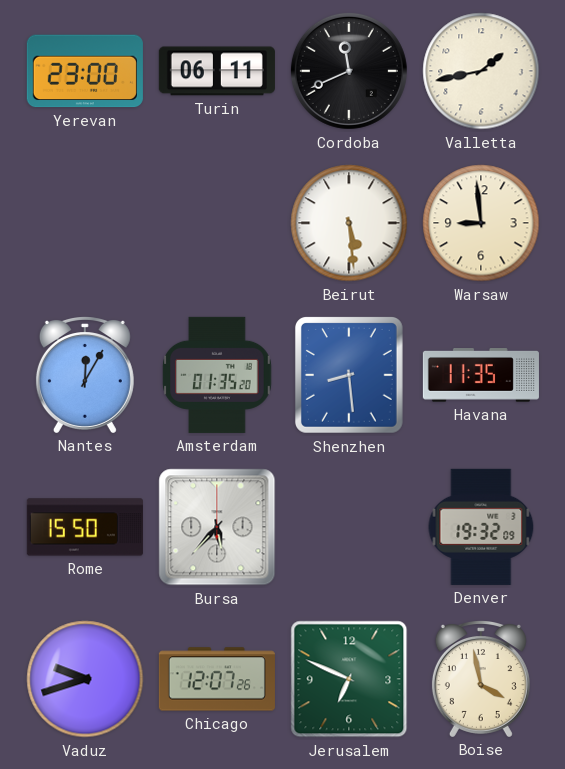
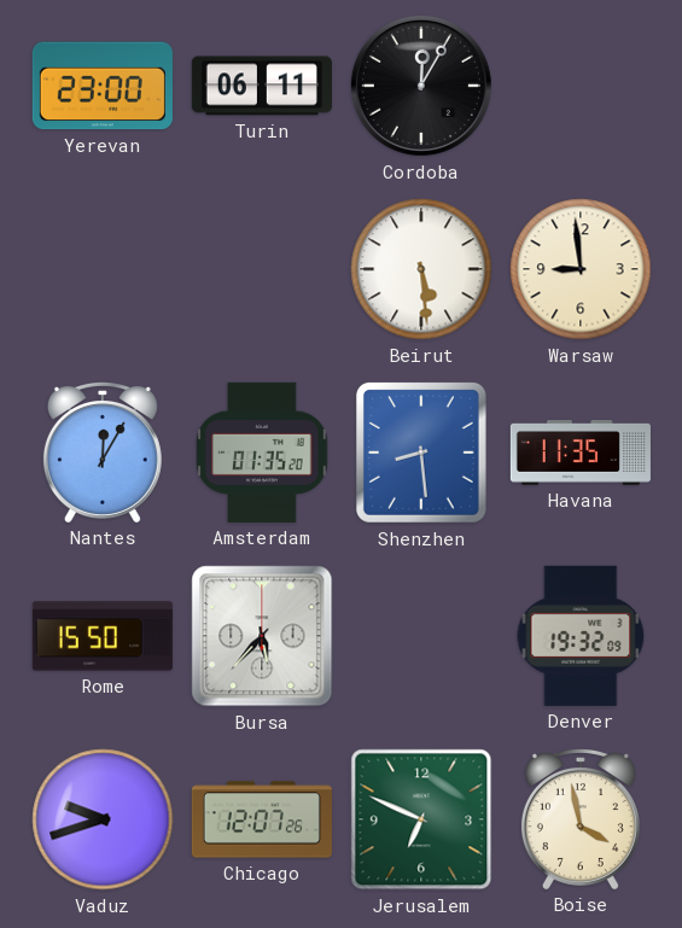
Cordoba: 11:41 -> 12:05
Valletta: 1:43 -> none
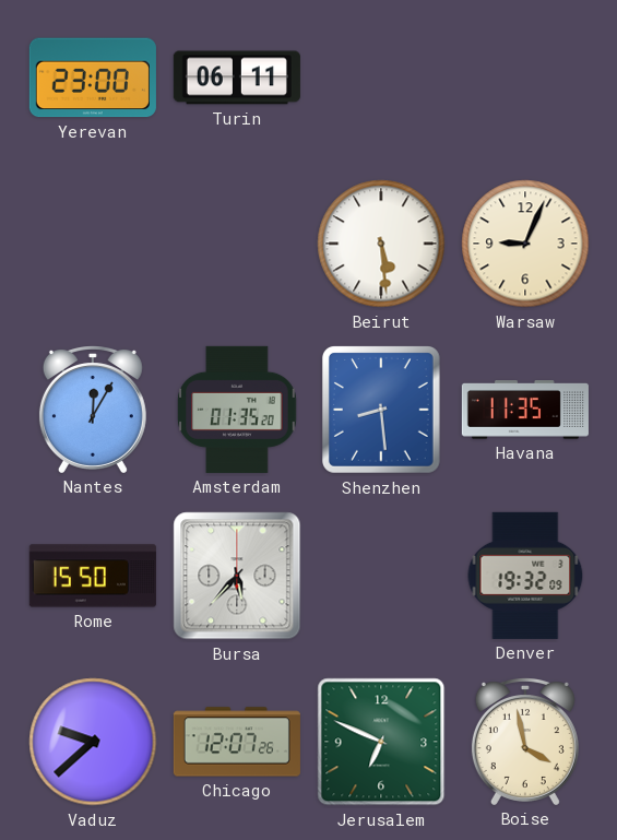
Cordoba: 12:05 -> none
Warsaw: 8:59 -> 9:04
Vaduz: 9:42 -> 9:38
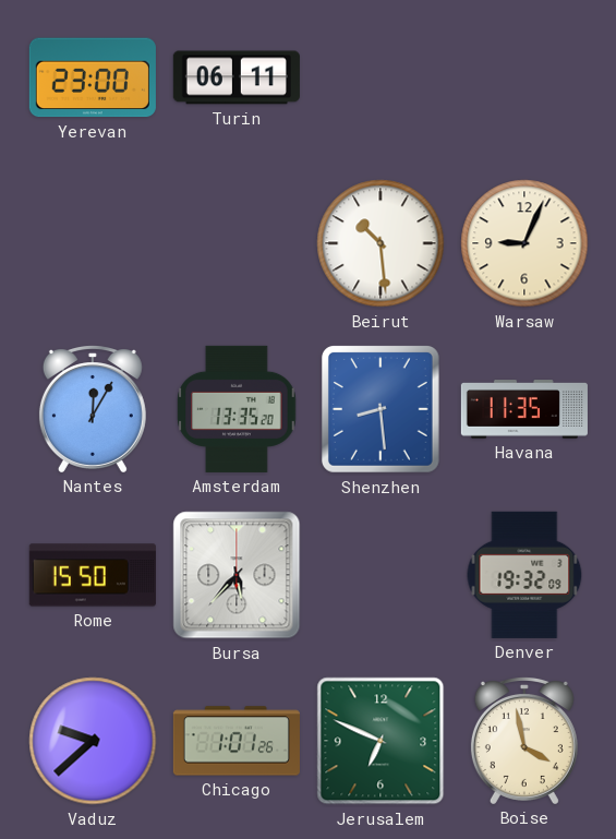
Beirut: 5:29 -> 10:29
Amsterdam: 01:35 -> 13:35
Chicago: 12:07 -> 1:01
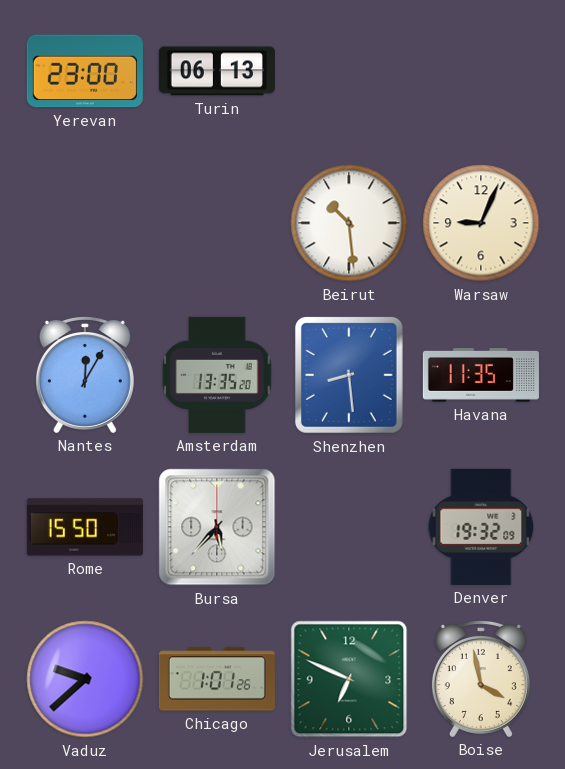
Turin: 06:11 -> 06:13
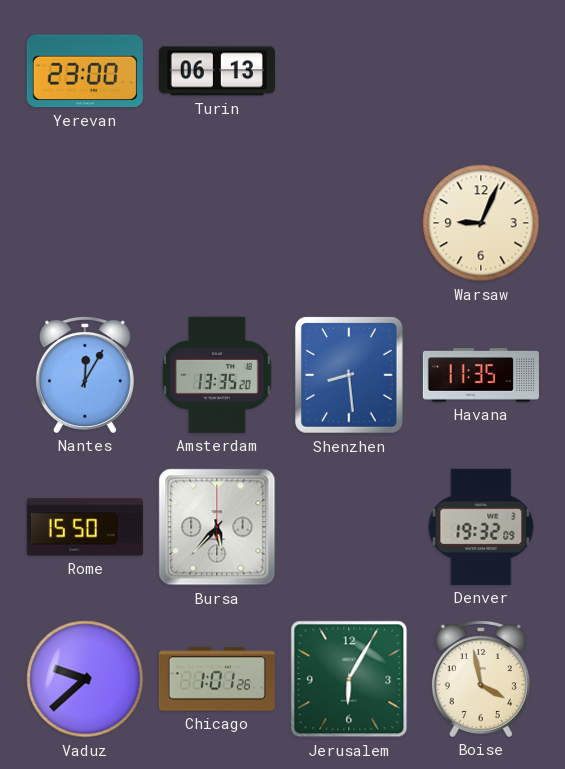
Beirut: 10:29 -> none
Jerusalem: 6:49 -> 6:05
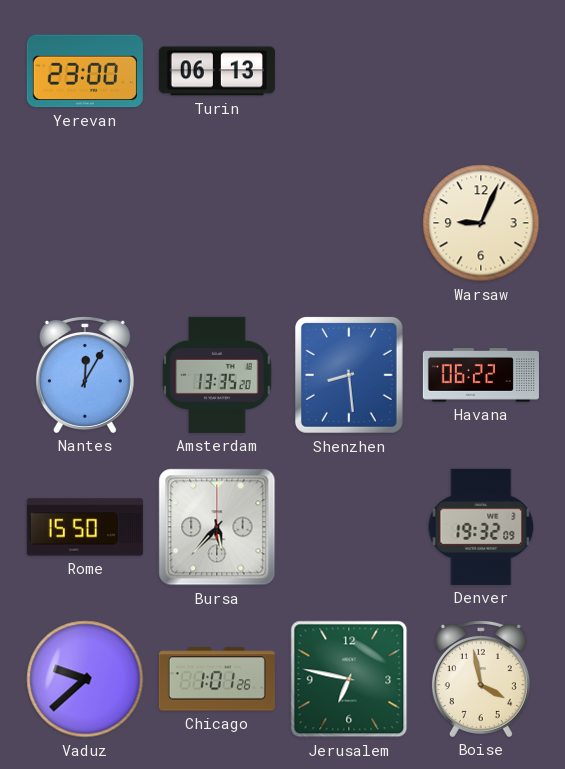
Havana: 11:35 -> 06:22
Jerusalem: 6:05 -> 6:47
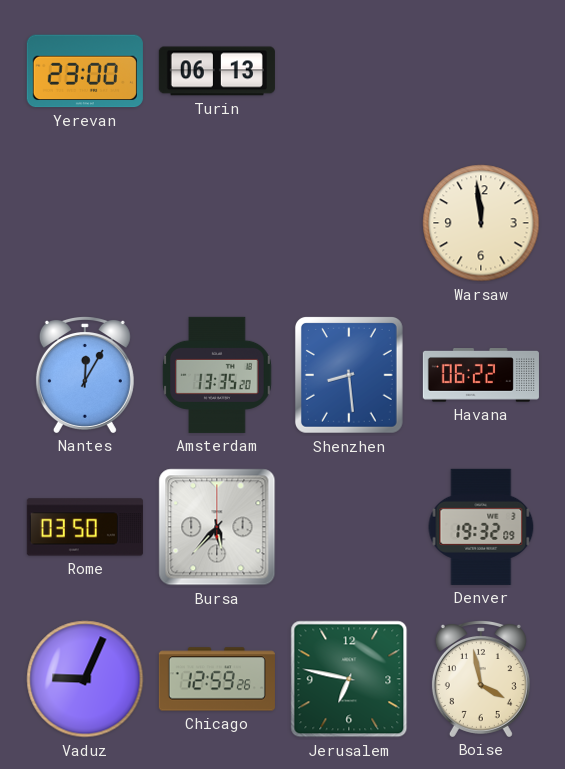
Warsaw: 9:04 -> 11:59
Rome: 15:50 -> 03:50
Vaduz: 9:38 -> 9:04
Chicago: 1:01 -> 12:59
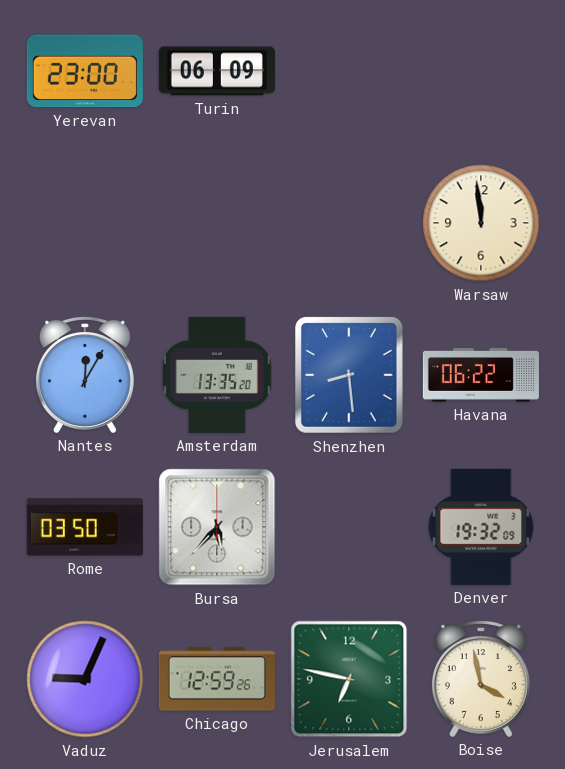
Turin: 06:13 -> 06:09
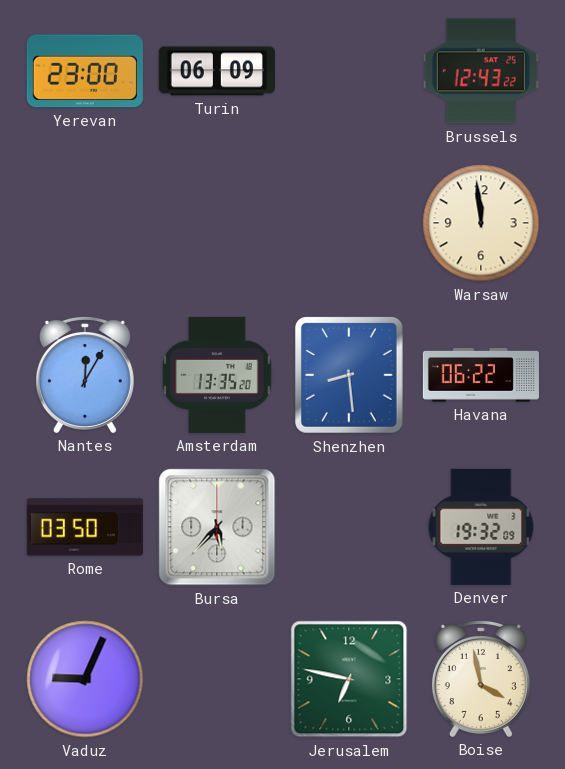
Brussels: none -> 12:43
Chicago: 12:59 -> none
